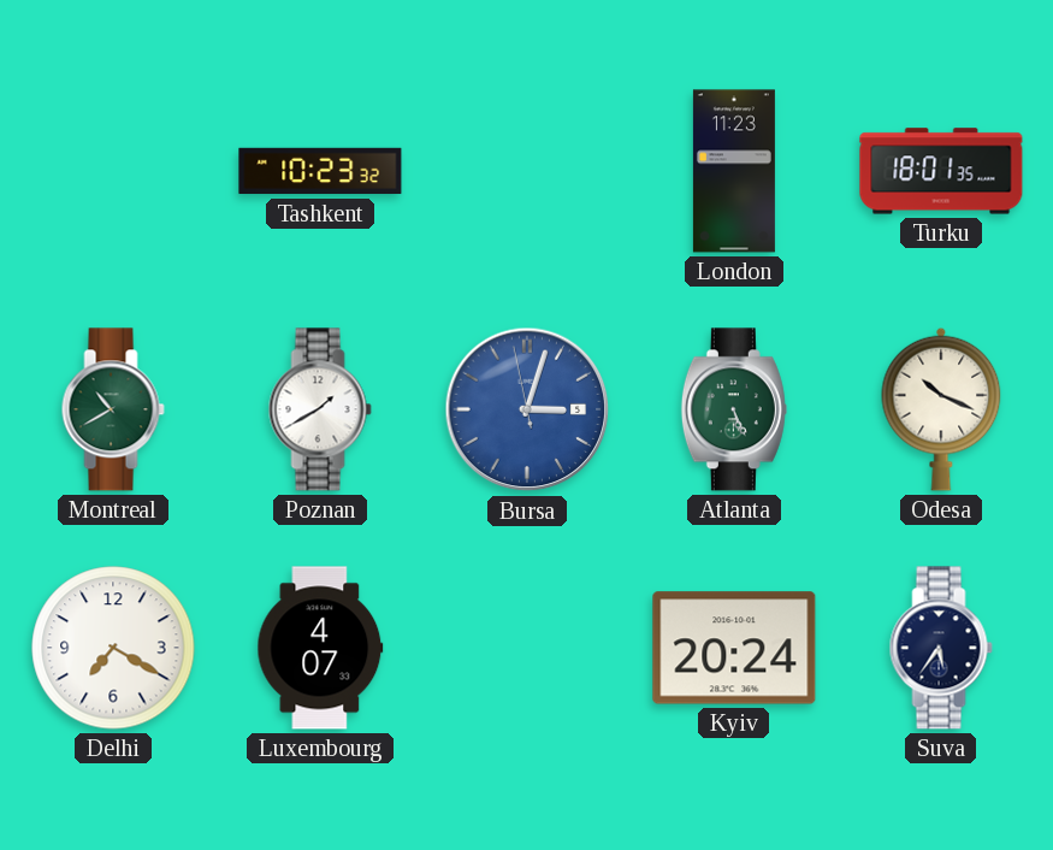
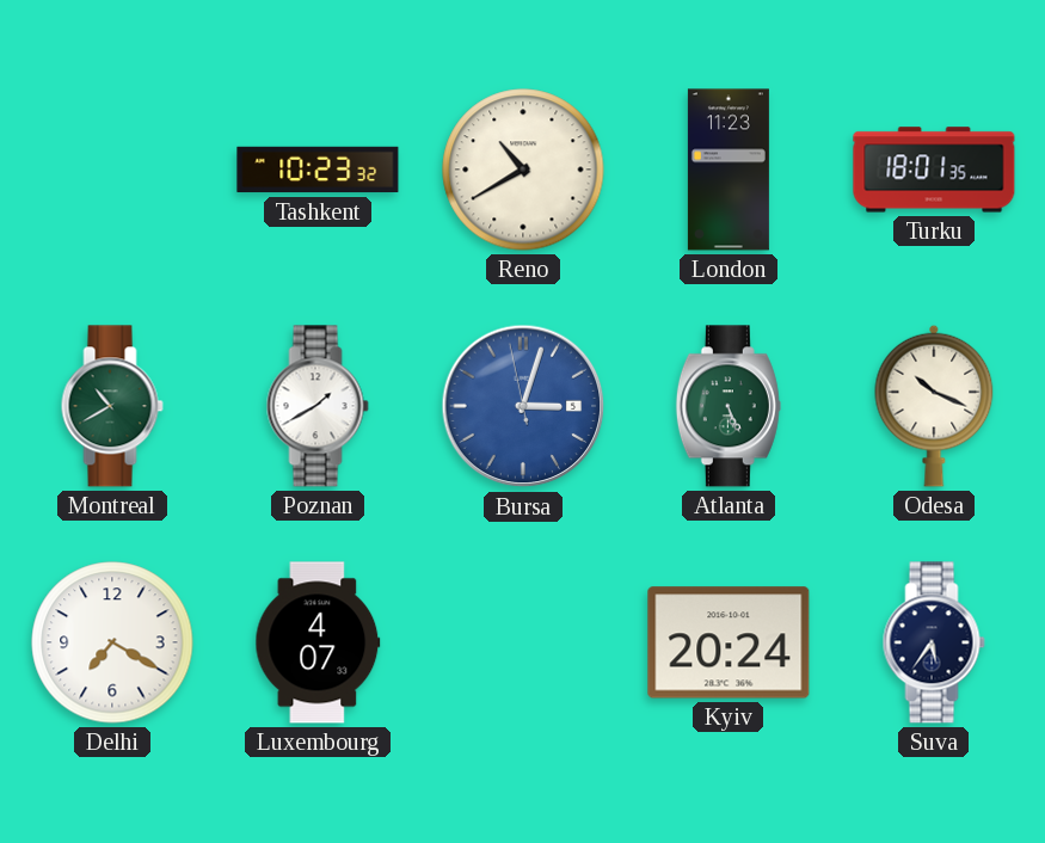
Reno: none -> 10:40
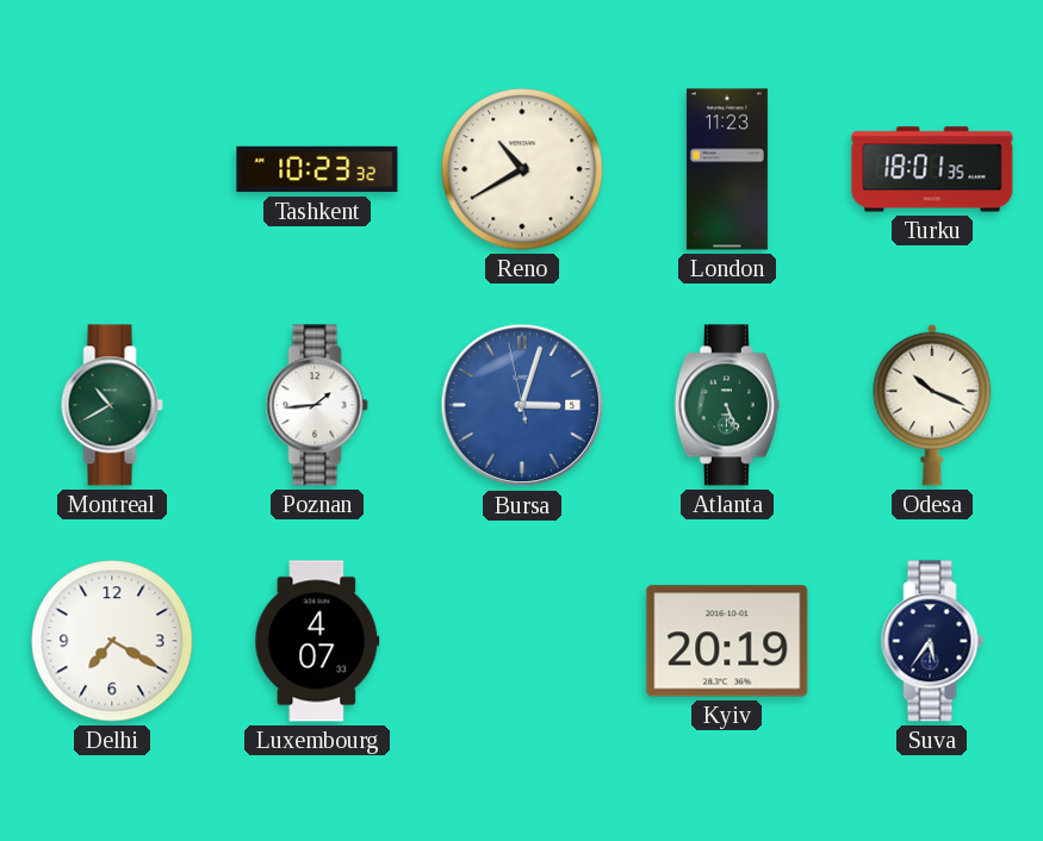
Poznan: 1:40 -> 1:44
Kyiv: 20:24 -> 20:19
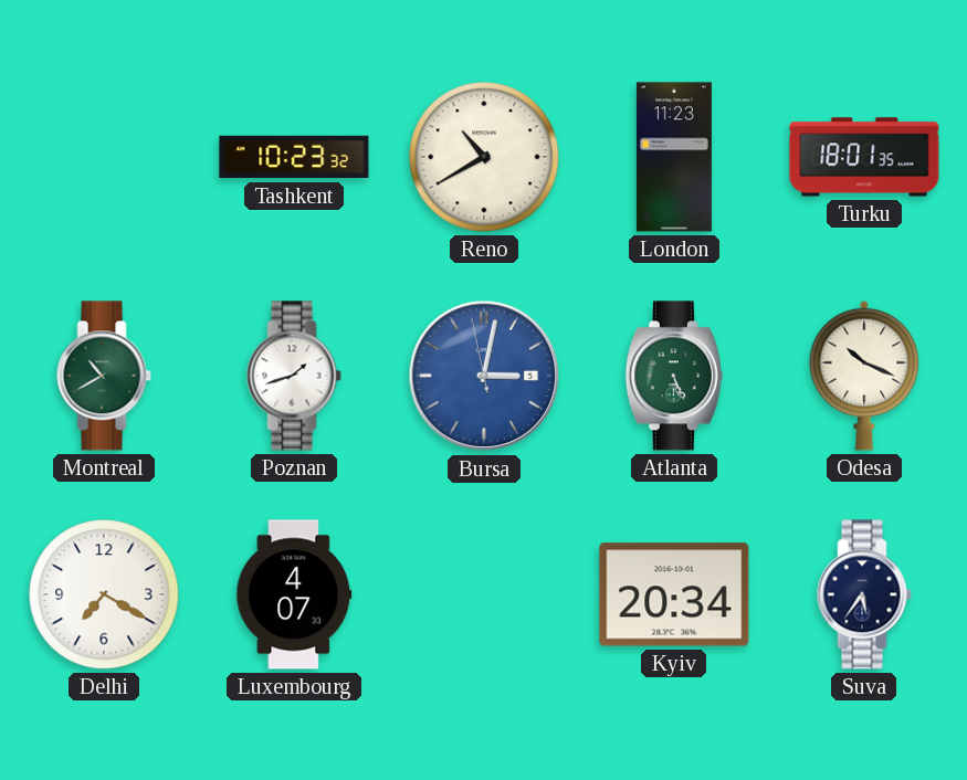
Poznan: 1:44 -> 1:42
Bursa: 3:02 -> 3:01
Kyiv: 20:19 -> 20:34
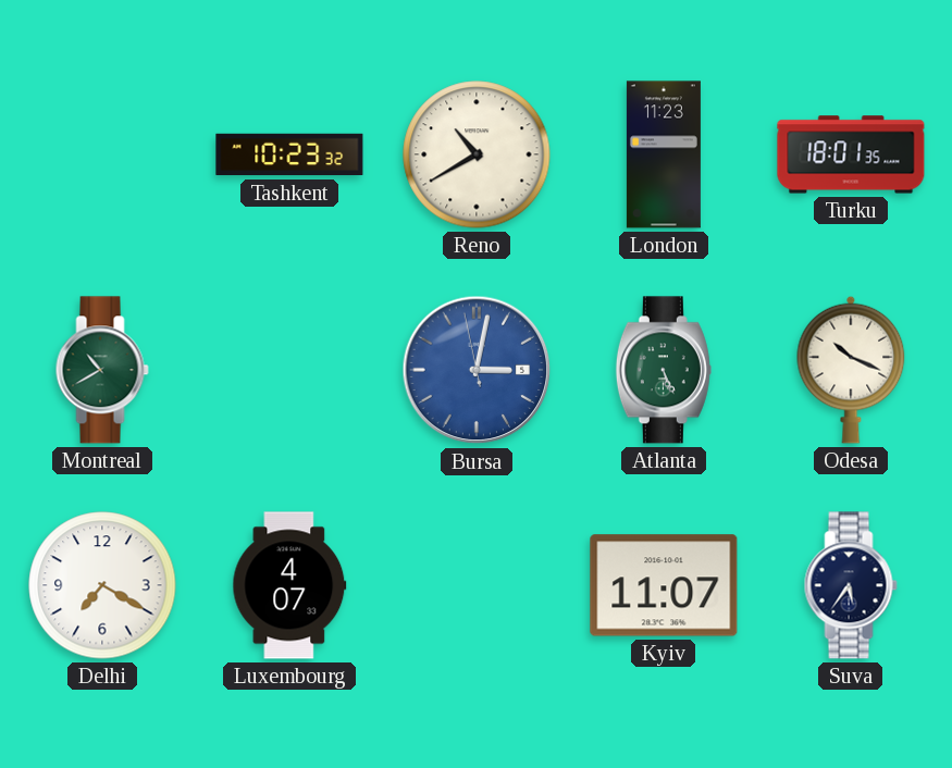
Poznan: 1:42 -> none
Kyiv: 20:34 -> 11:07
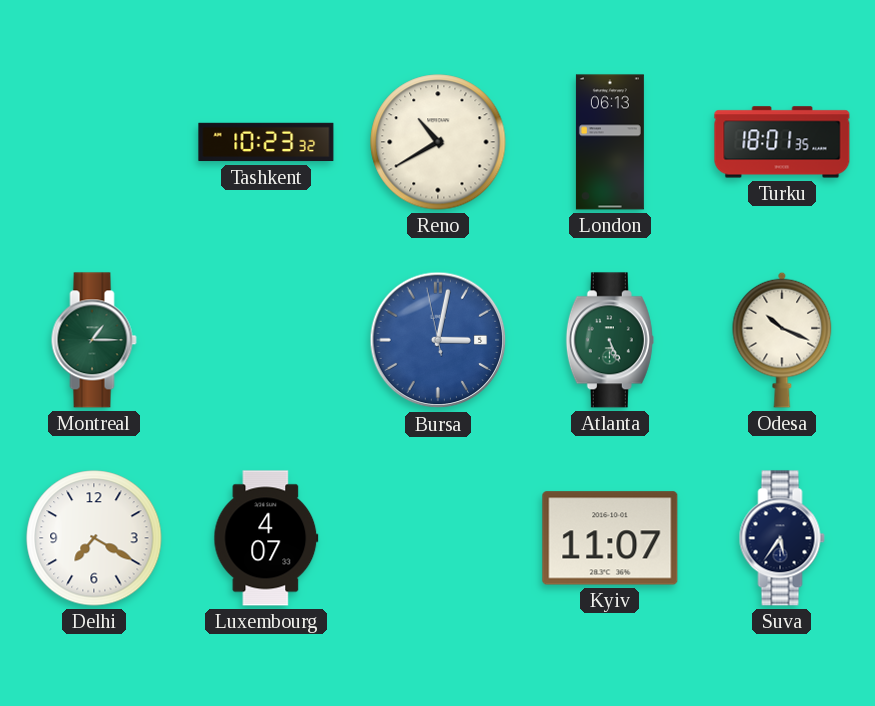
London: 11:23 -> 06:13
Montreal: 10:40 -> 1:15
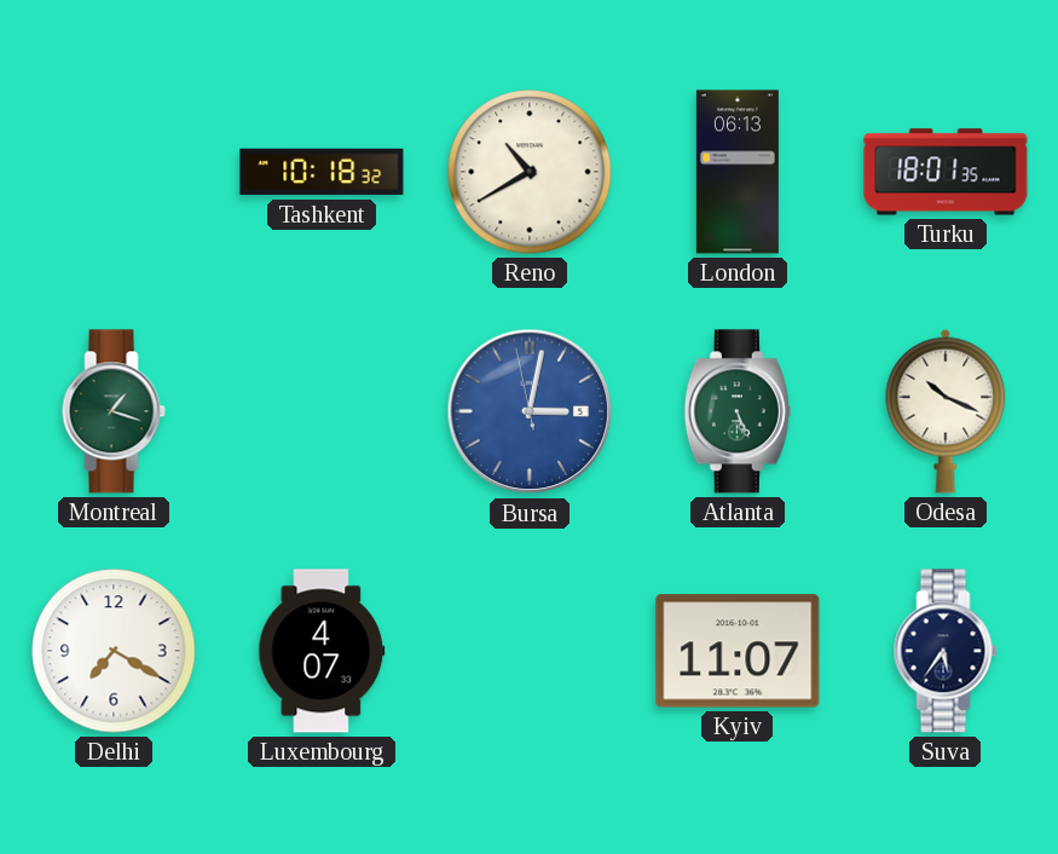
Tashkent: 10:23 -> 10:18
Montreal: 1:15 -> 1:18
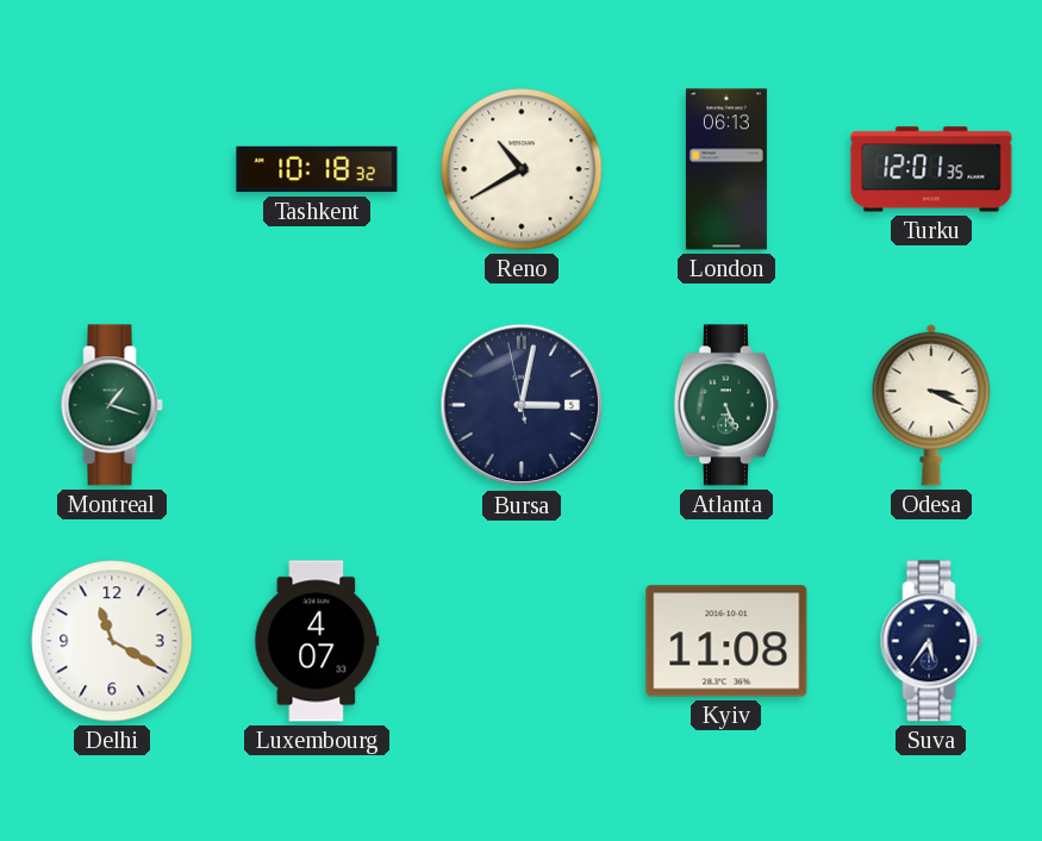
Turku: 18:01 -> 12:01
Bursa dial: blue -> navy
Odesa: 10:19 -> 3:19
Delhi: 7:20 -> 11:20
Kyiv: 11:07 -> 11:08
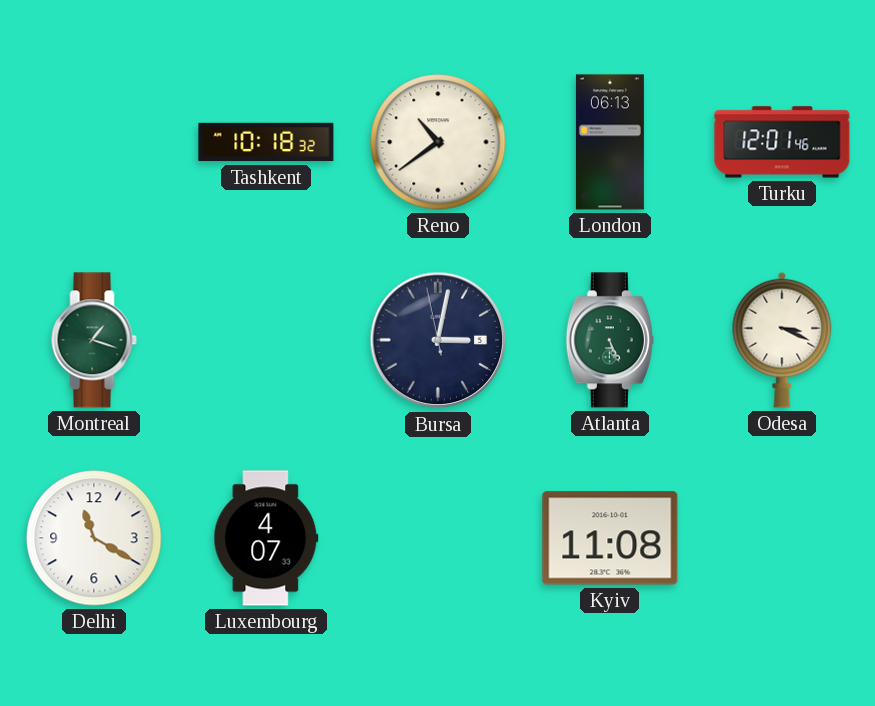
Reno: 10:40 -> 10:39
Turku: 12:01:35 -> 12:01:46
Suva: 5:36 -> none
